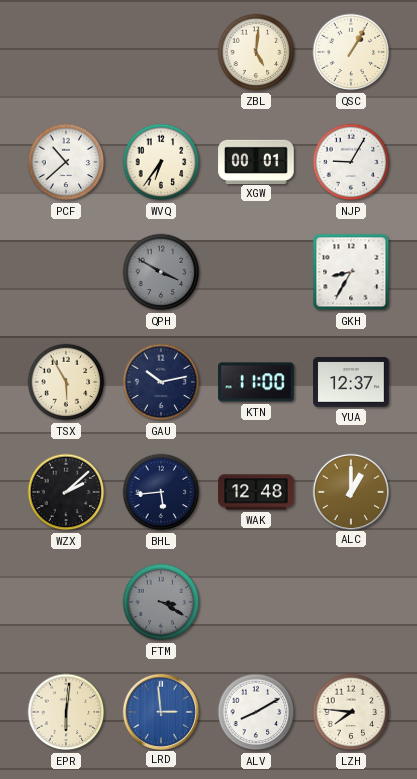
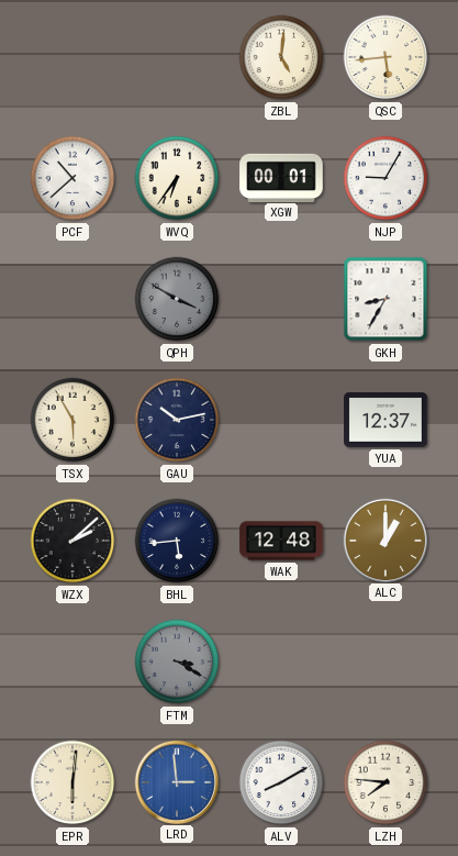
QSC: 1:05 -> 5:44
KTN: 11:00 -> none
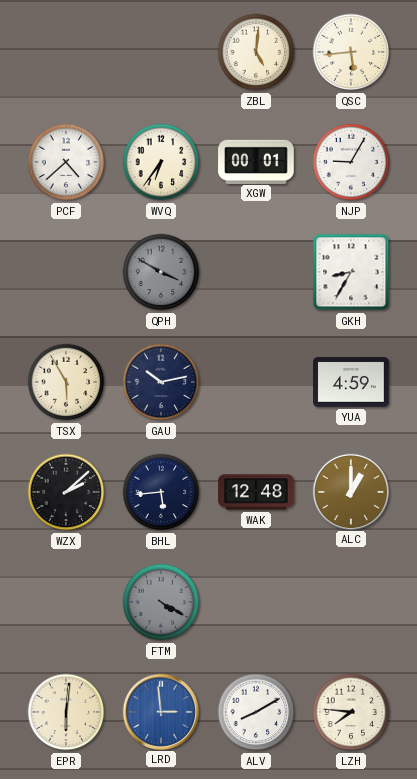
PCF: 10:38 -> 4:38
YUA: 12:37 -> 4:59
FTM: 3:20 -> 4:20
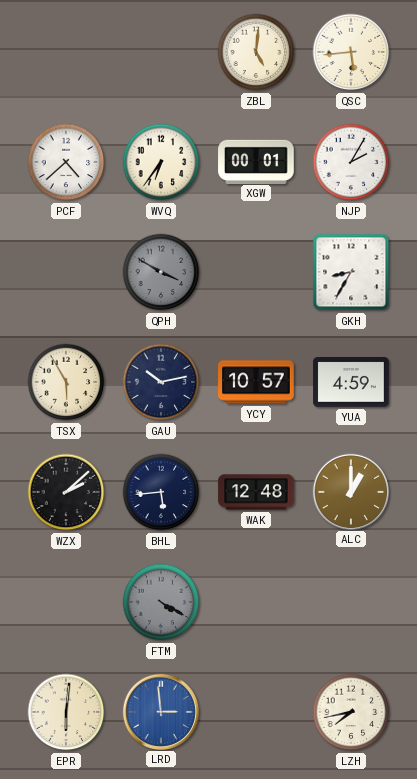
NJP: 9:05 -> 2:05
YCY: none -> 10:57
ALV: 8:10 -> none
LZH: 7:46 -> 7:43
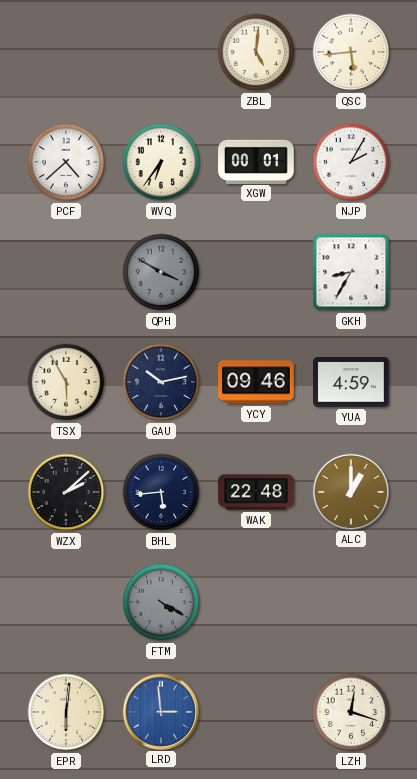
YCY: 10:57 -> 09:46
WAK: 12:48 -> 22:48
LZH: 7:43 -> 12:18
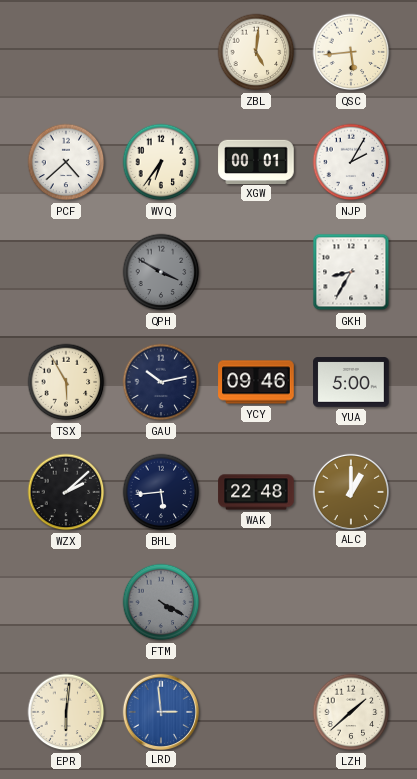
YUA: 4:59 -> 5:00
LZH: 12:18 -> 1:38
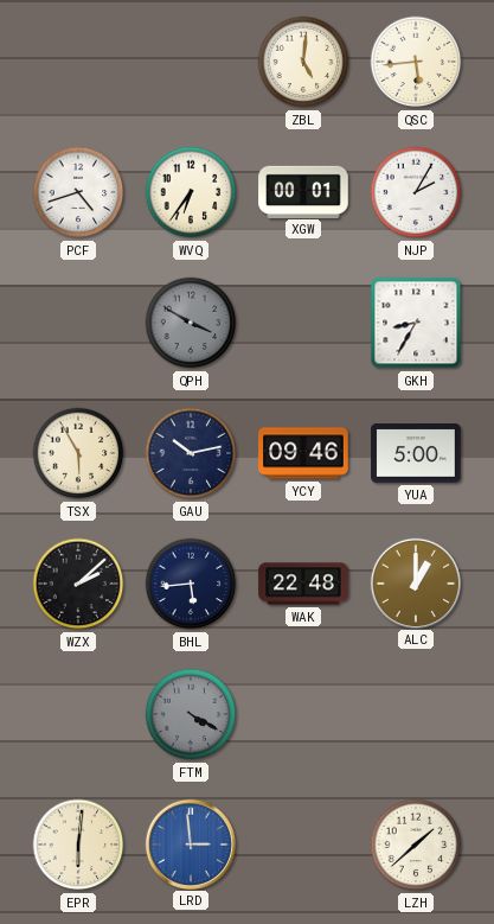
PCF: 4:38 -> 4:42
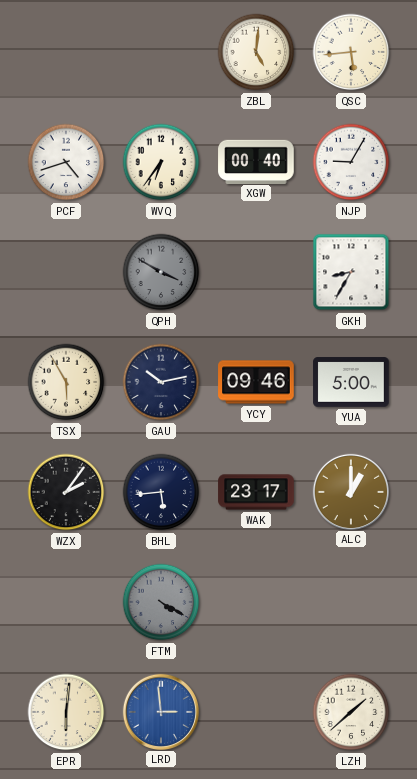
XGW: 00:01 -> 00:40
NJP: 2:05 -> 9:05
WZX: 2:08 -> 2:06
WAK: 22:48 -> 23:17
